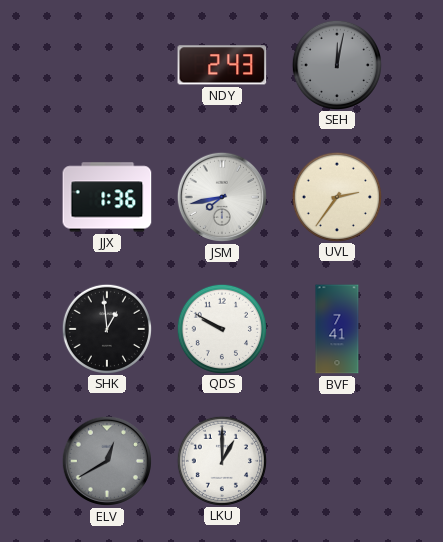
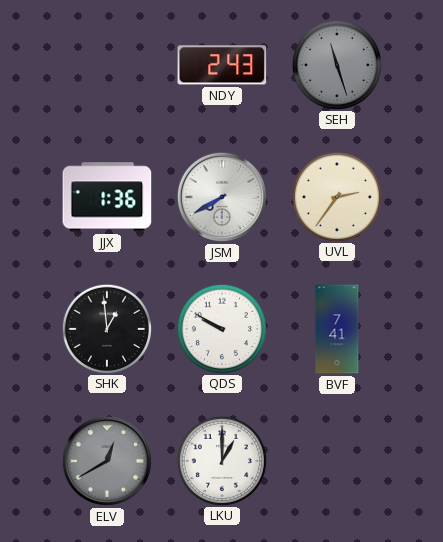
SEH: 12:02 -> 11:27
JSM: 7:43 -> 7:40
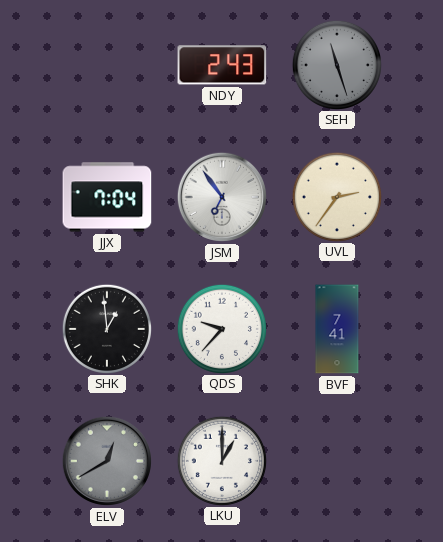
JJX: 1:36 -> 7:04
JSM: 7:40 -> 6:54
QDS: 9:50 -> 9:37
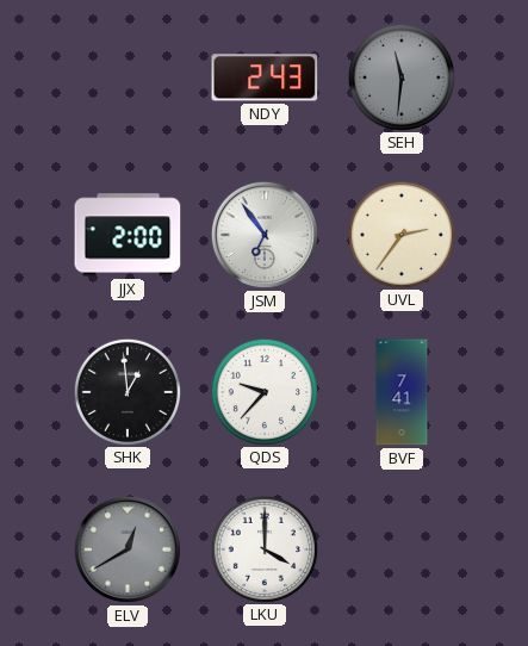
SEH: 11:27 -> 11:31
JJX: 7:04 -> 2:00
LKU: 1:00 -> 4:00
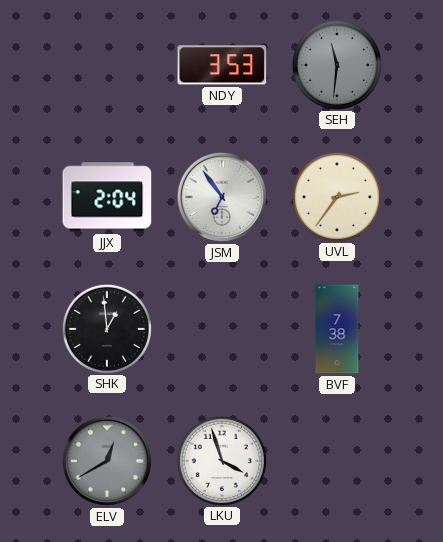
NDY: 2:43 -> 3:53
JJX: 2:00 -> 2:04
QDS: 9:37 -> none
BVF: 7:41 -> 7:38
LKU: 4:00 -> 3:57
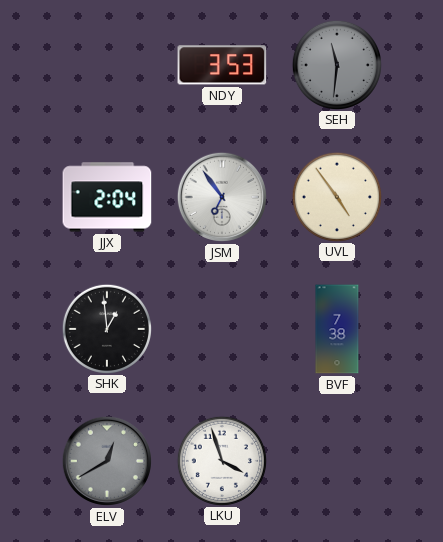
UVL: 2:36 -> 4:54
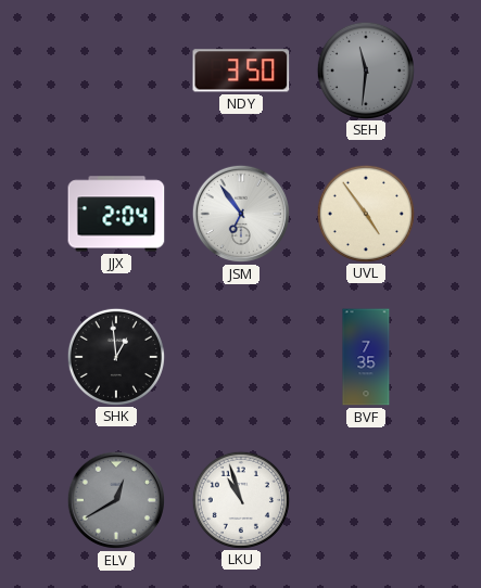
NDY: 3:53 -> 3:50
BVF: 7:38 -> 7:35
LKU: 3:57 -> 10:57
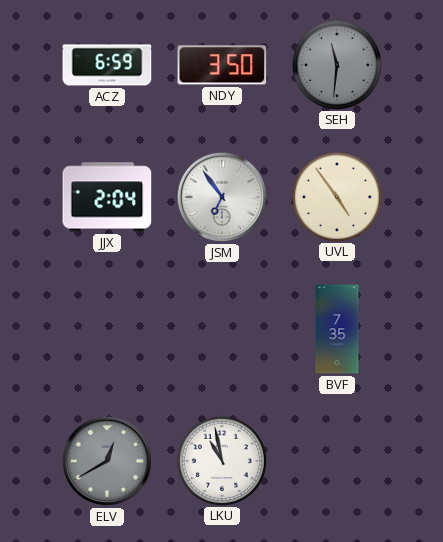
ACZ: none -> 6:59
SHK: 12:59 -> none
LKU: 10:57 -> 10:58
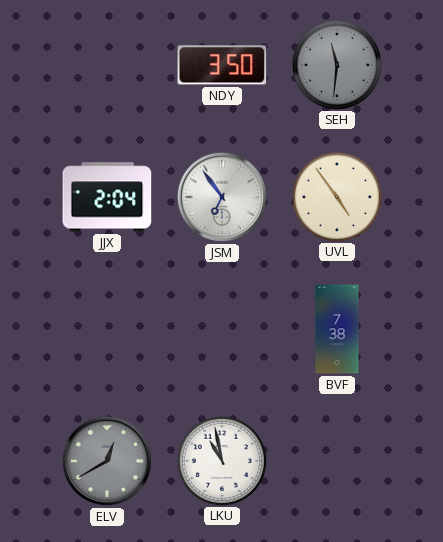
ACZ: 6:59 -> none
BVF: 7:35 -> 7:38
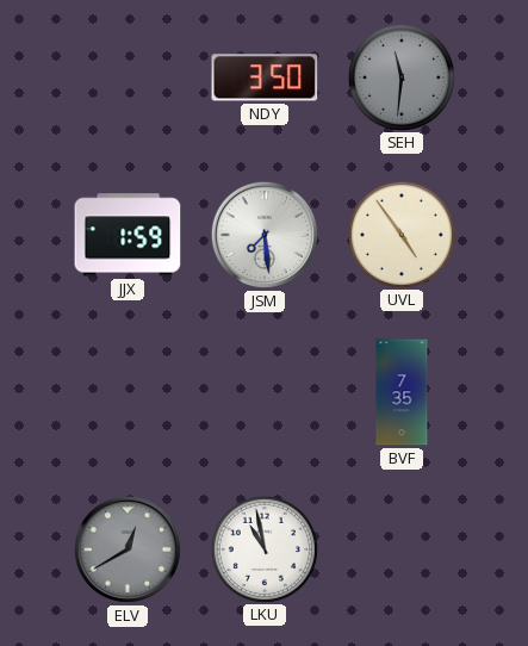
JJX: 2:04 -> 1:59
JSM: 6:54 -> 7:29
BVF: 7:38 -> 7:35
